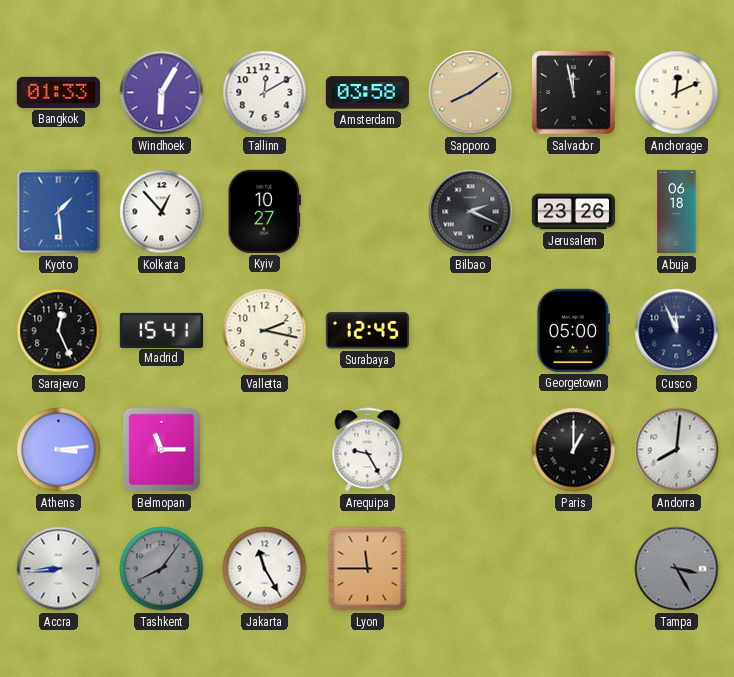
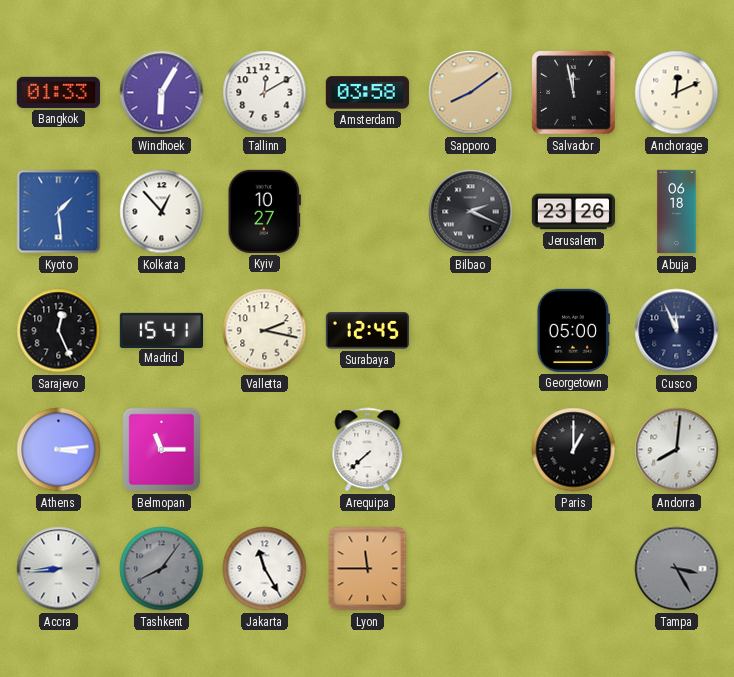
Arequipa: 9:25 -> 7:38
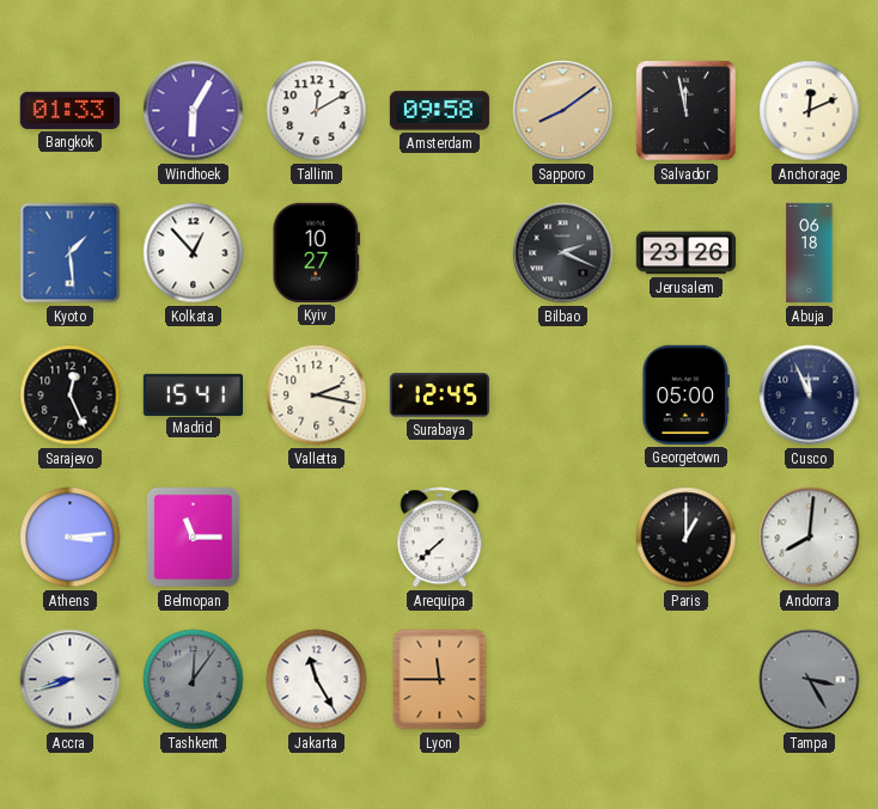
Amsterdam: 03:58 -> 09:58
Accra: 8:44 -> 8:42
Tashkent: 8:06 -> 12:06
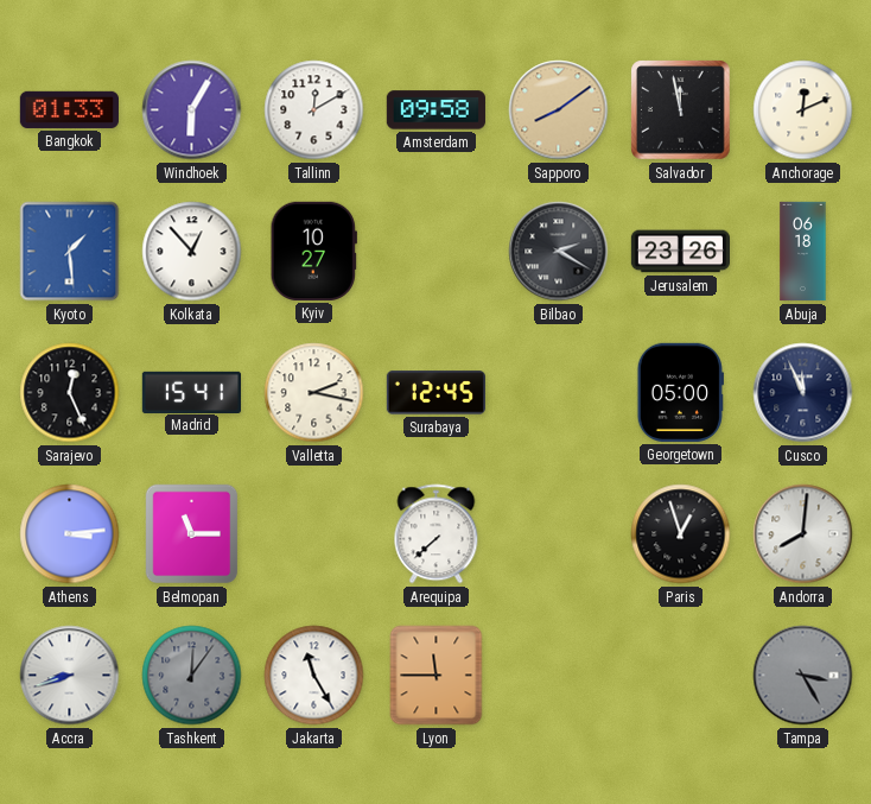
Bilbao: 2:19 -> 2:20
Paris: 1:00 -> 12:57
